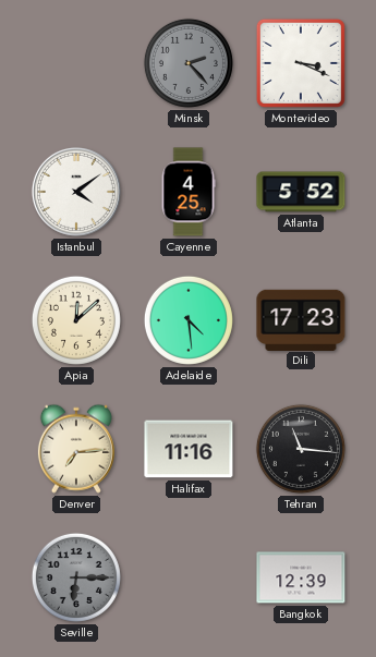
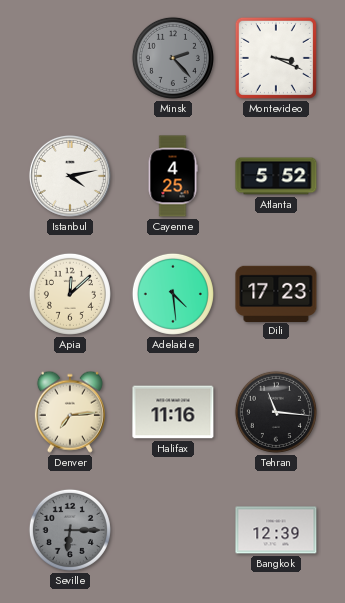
Istanbul: 4:09 -> 4:13
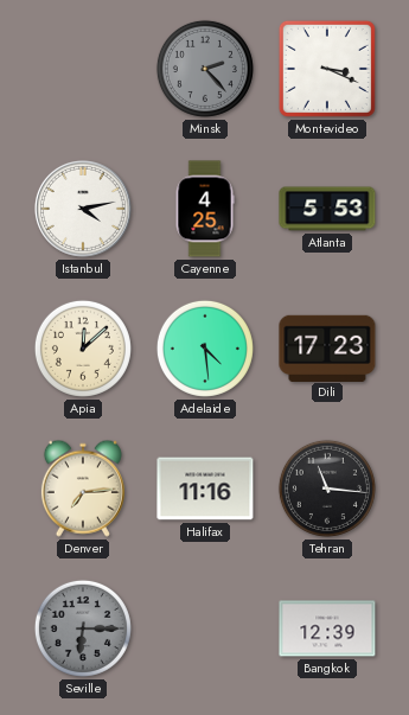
Atlanta: 5:52 -> 5:53
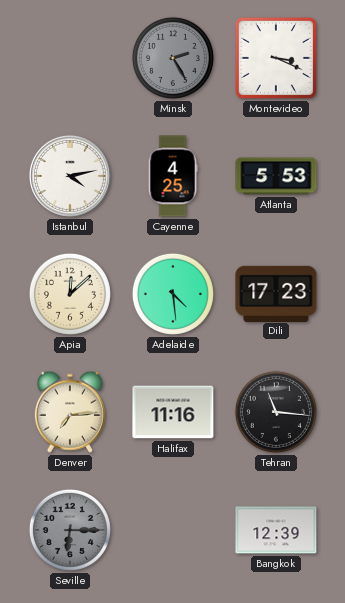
Minsk: 2:23 -> 2:25
